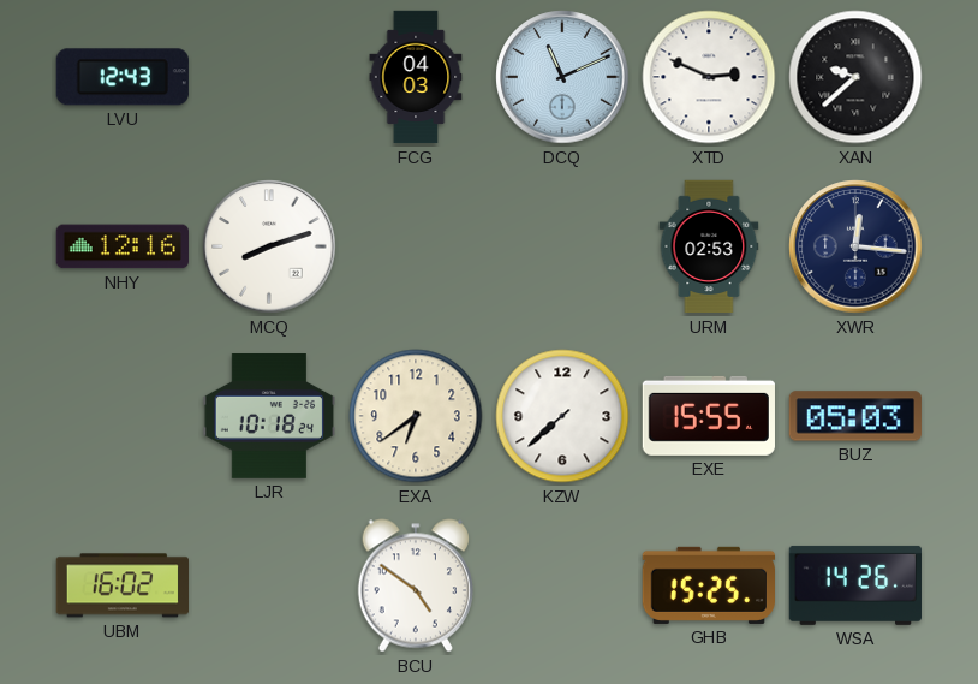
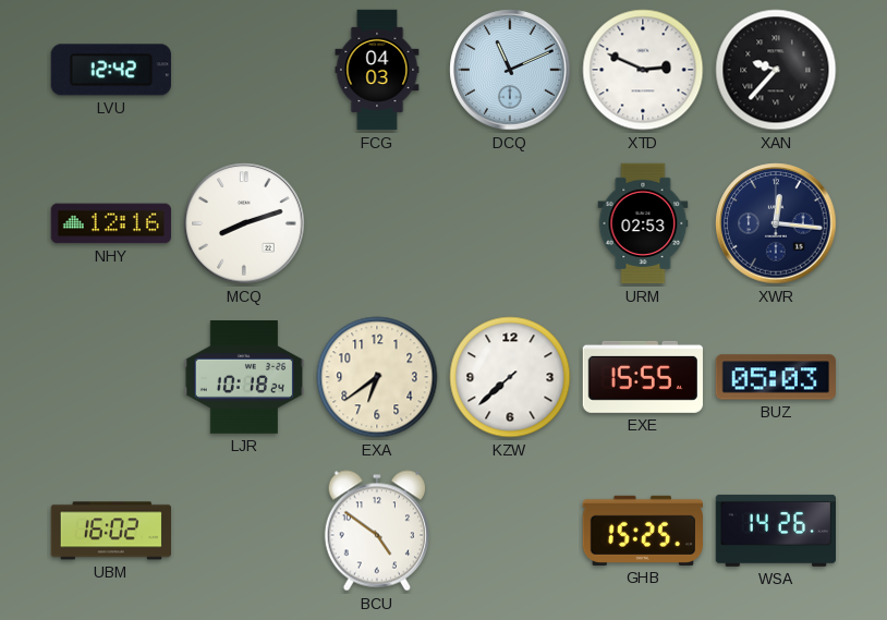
LVU: 12:43 -> 12:42
XAN: 9:38 -> 9:37
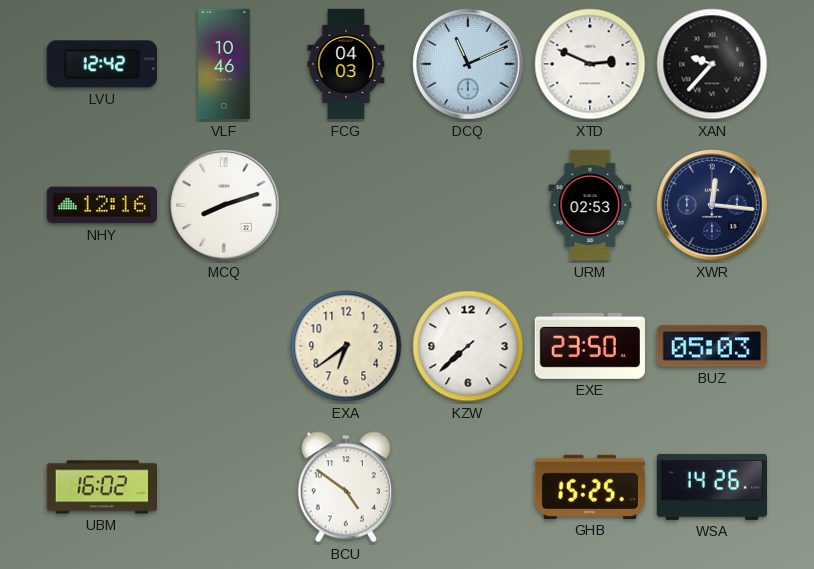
VLF: none -> 10:46
LJR: 10:18 -> none
EXE: 15:55 -> 23:50
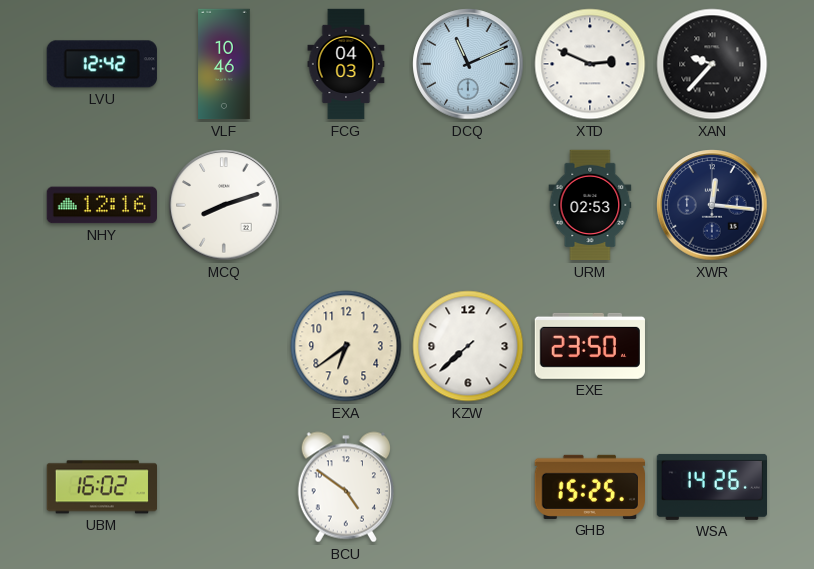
BUZ: 05:03 -> none
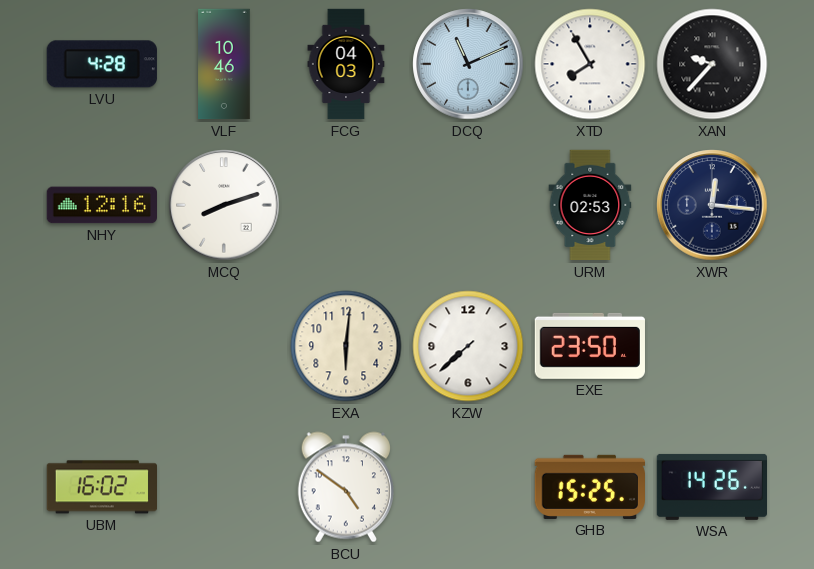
LVU: 12:42 -> 4:28
XTD: 2:49 -> 7:55
EXA: 6:39 -> 6:01
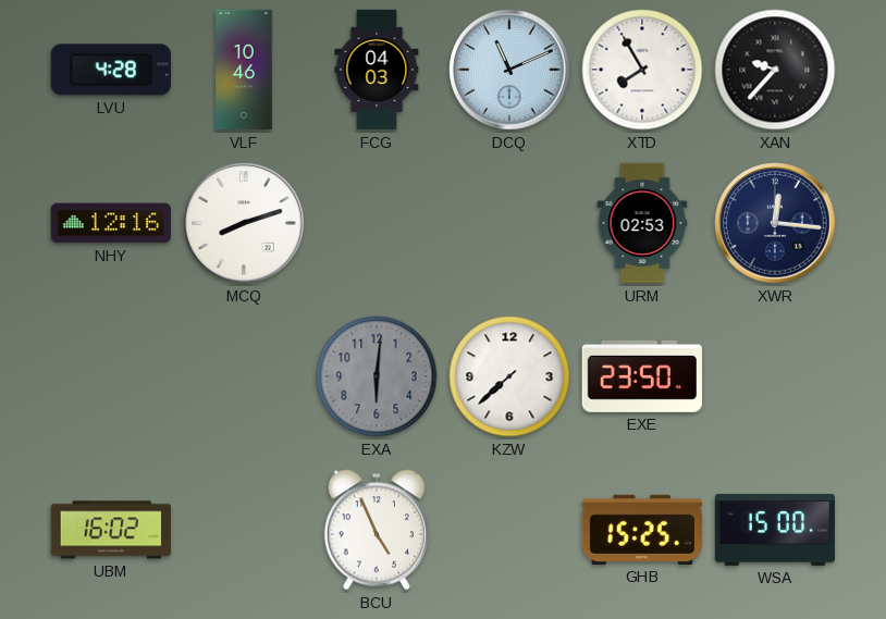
EXA dial: cream -> grey
BCU: 4:51 -> 4:56
WSA: 14:26 -> 15:00
